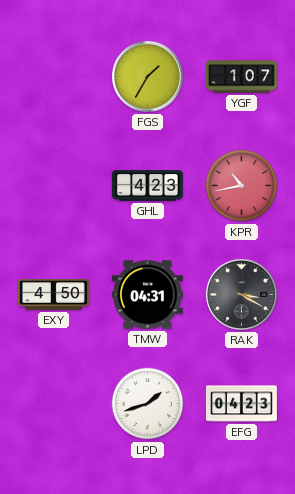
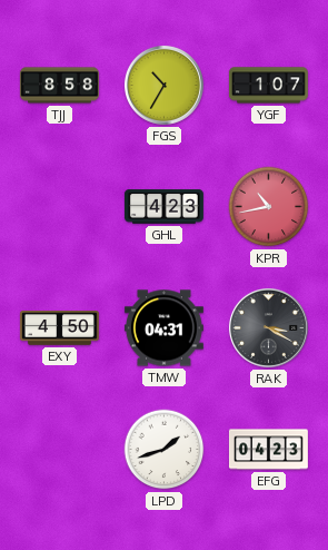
TJJ: none -> 8:58
FGS: 1:35 -> 10:35
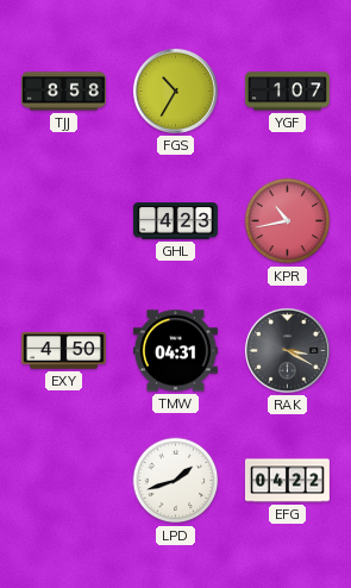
EFG: 04:23 -> 04:22
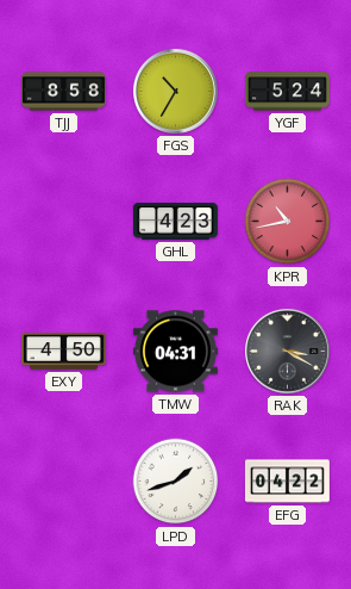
YGF: 1:07 -> 5:24
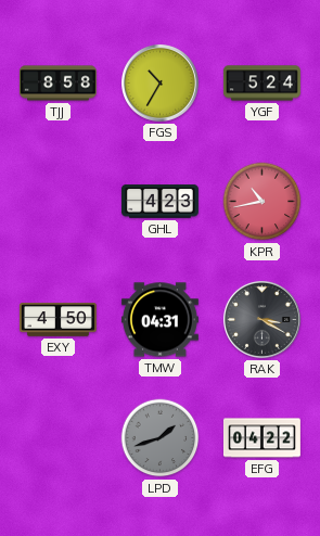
LPD dial: white -> grey
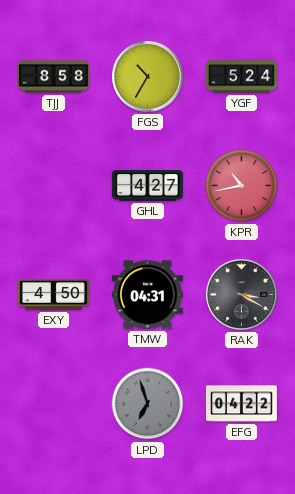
GHL: 4:23 -> 4:27
LPD: 1:42 -> 6:57
